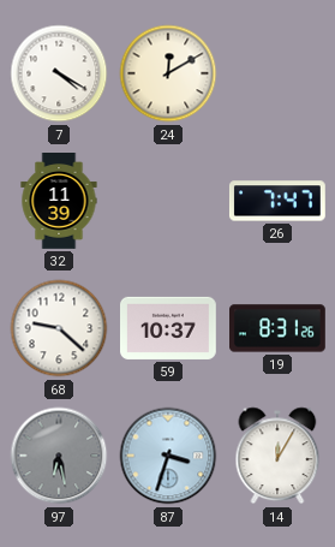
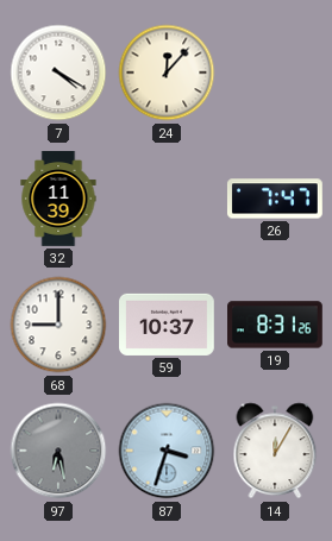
24: 12:10 -> 12:07
68: 9:22 -> 9:00
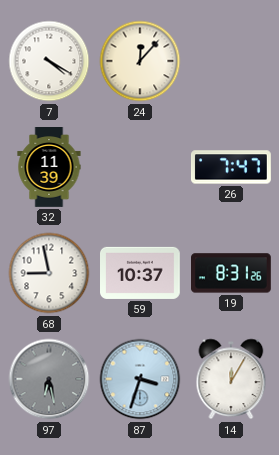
68: 9:00 -> 8:58
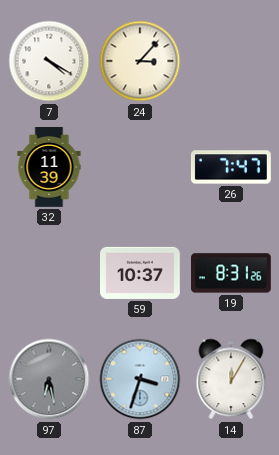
24: 12:07 -> 3:07
68: 8:58 -> none
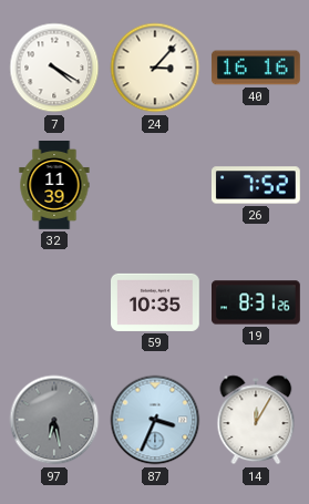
40: none -> 16:16
26: 7:47 -> 7:52
59: 10:37 -> 10:35
87: 3:33 -> 3:34
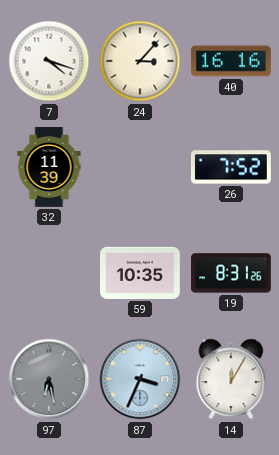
7: 4:20 -> 4:18
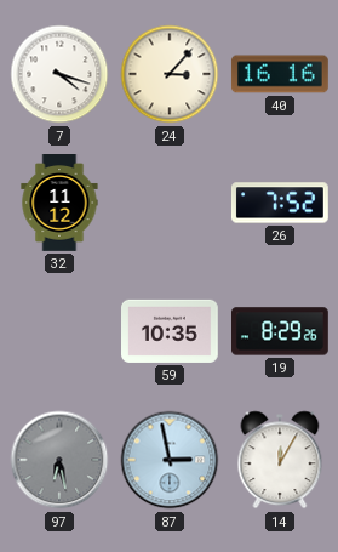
32: 11:39 -> 11:12
19: 8:31 -> 8:29
87: 3:34 -> 2:58
